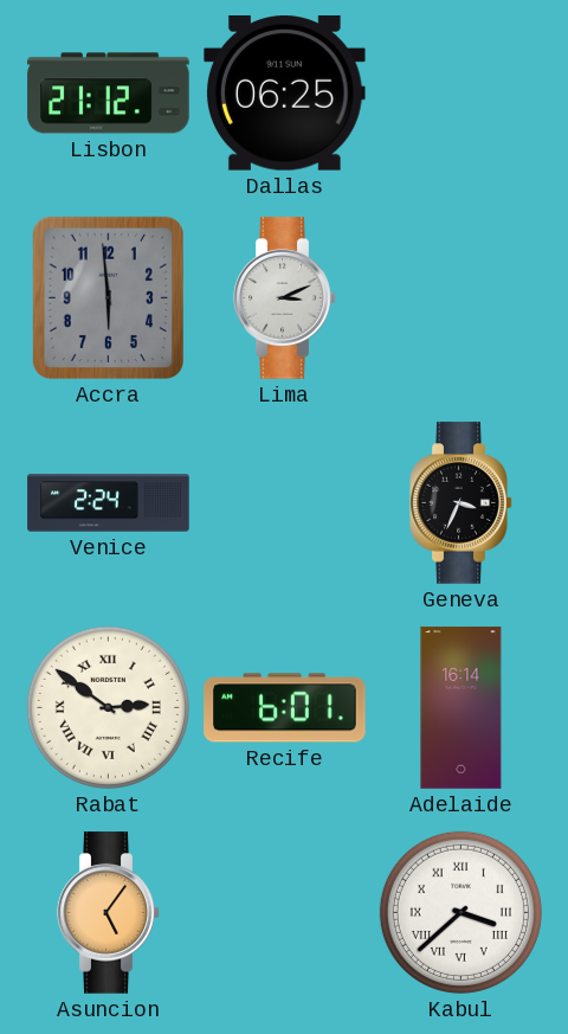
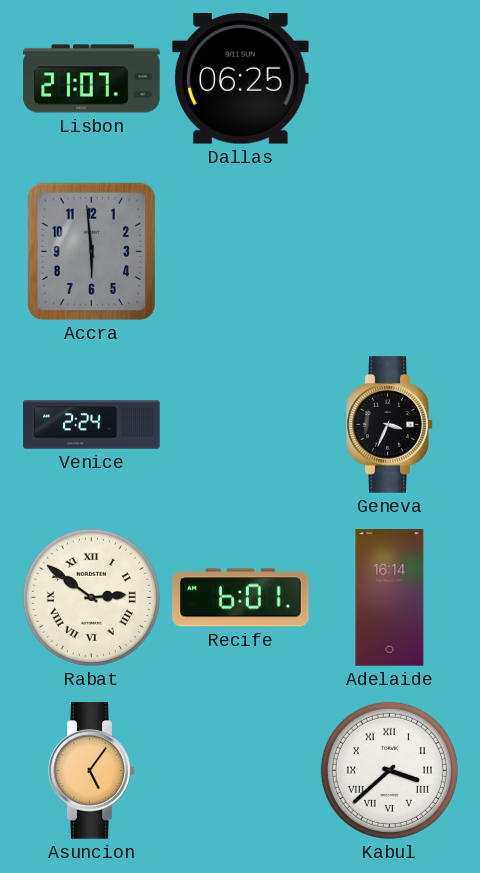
Lisbon: 21:12 -> 21:07
Lima: 3:11 -> none
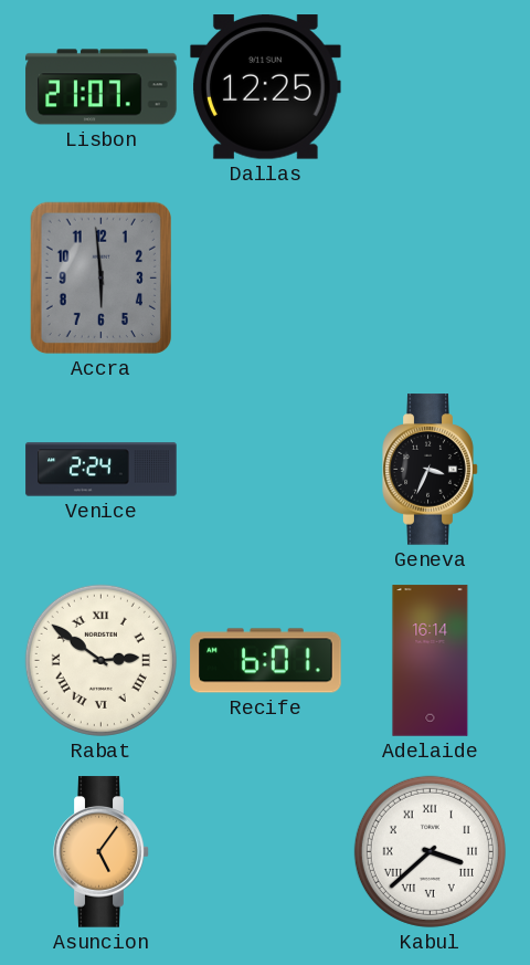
Dallas: 06:25 -> 12:25
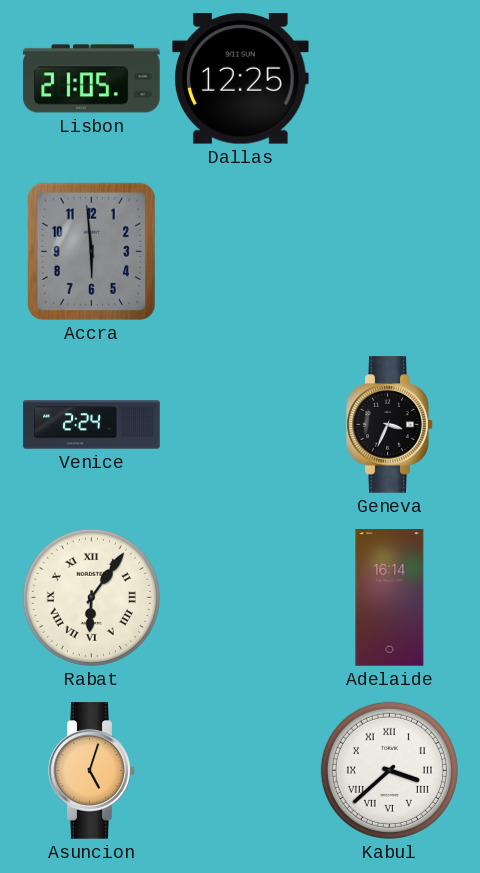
Lisbon: 21:07 -> 21:05
Rabat: 2:51 -> 6:06
Recife: 6:01 -> none
Asuncion: 5:06 -> 5:03
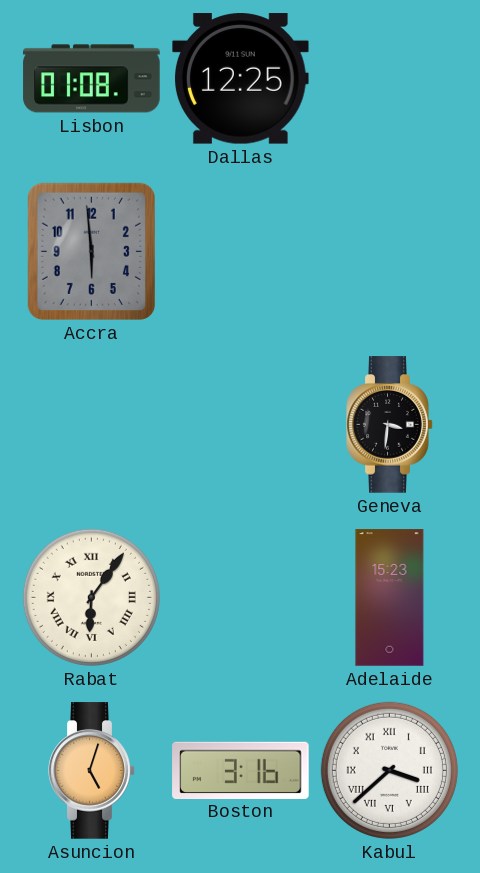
Lisbon: 21:05 -> 01:08
Venice: 2:24 -> none
Geneva: 3:34 -> 3:31
Adelaide: 16:14 -> 15:23
Boston: none -> 3:16
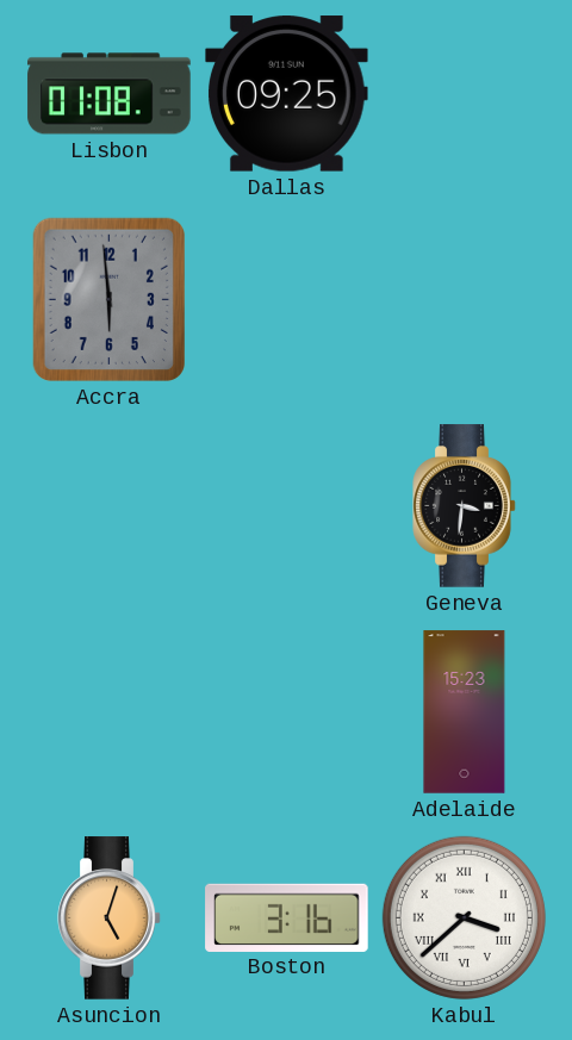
Dallas: 12:25 -> 09:25
Rabat: 6:06 -> none
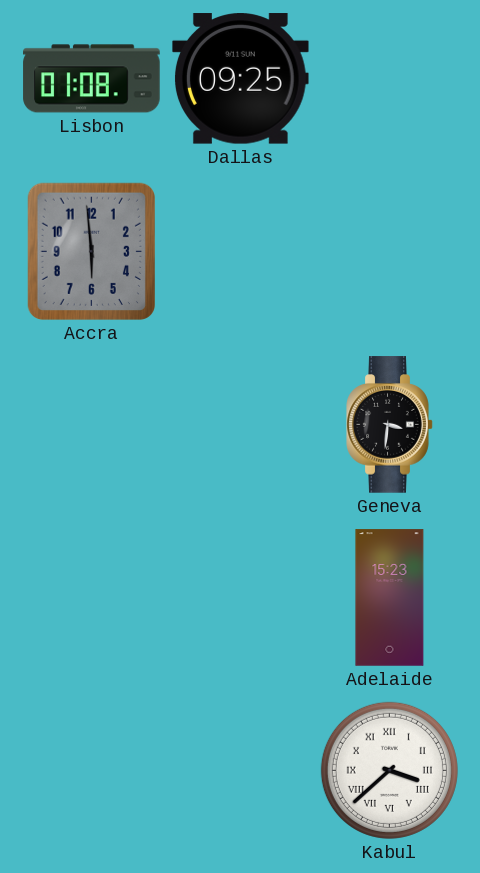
Asuncion: 5:03 -> none
Boston: 3:16 -> none
